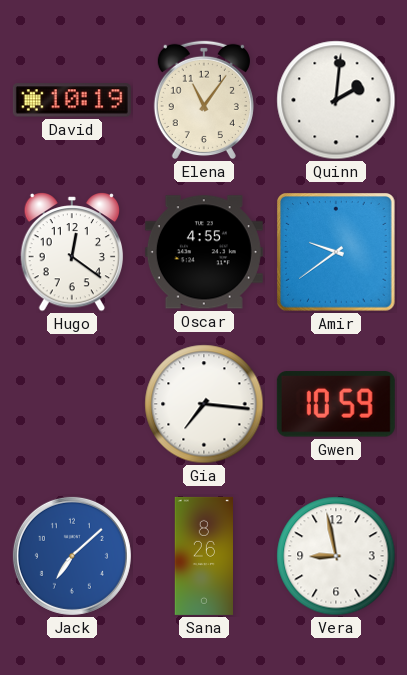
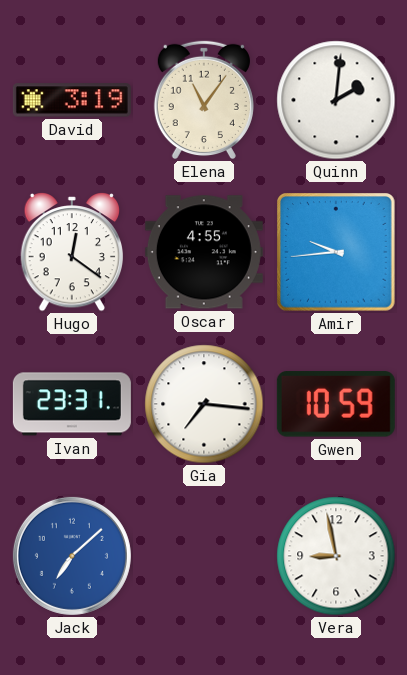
David: 10:19 -> 3:19
Amir: 9:39 -> 9:44
Ivan: none -> 23:31
Sana: 8:26 -> none
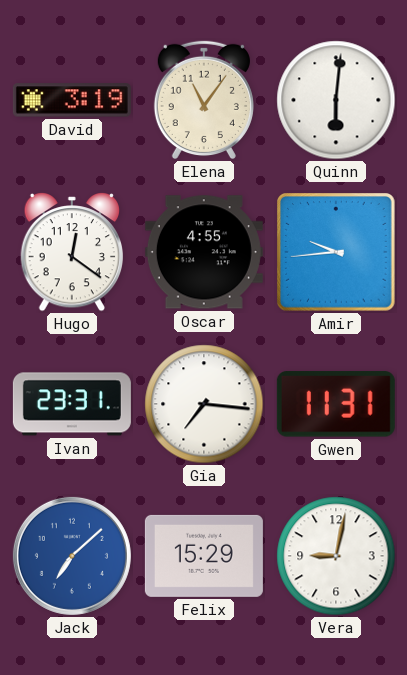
Quinn: 2:01 -> 6:01
Gwen: 10:59 -> 11:31
Felix: none -> 15:29
Vera: 8:58 -> 9:02
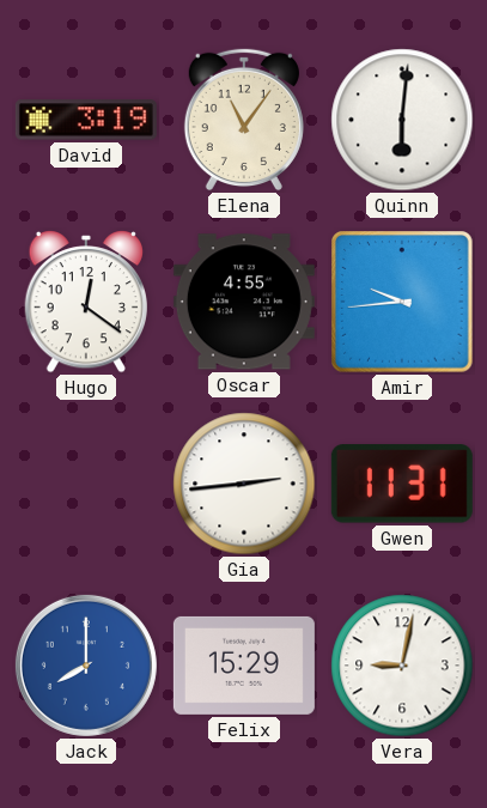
Ivan: 23:31 -> none
Gia: 7:16 -> 2:44
Jack: 7:08 -> 8:00
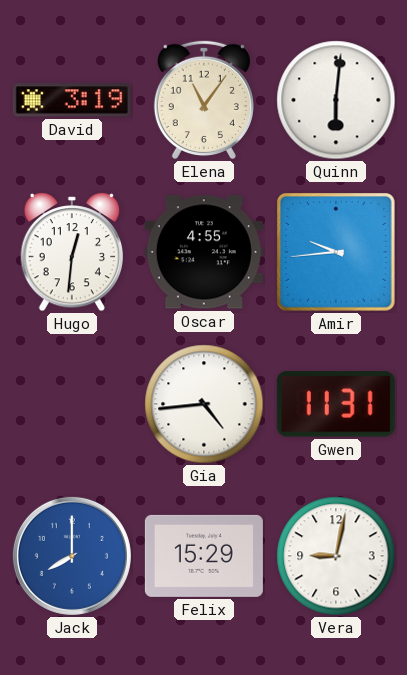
Hugo: 12:21 -> 12:31
Gia: 2:44 -> 4:44
